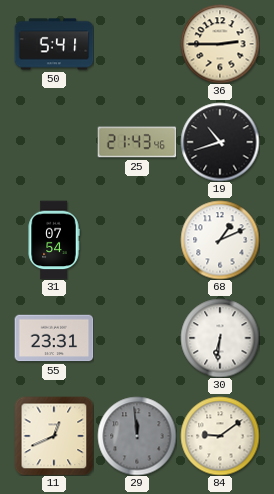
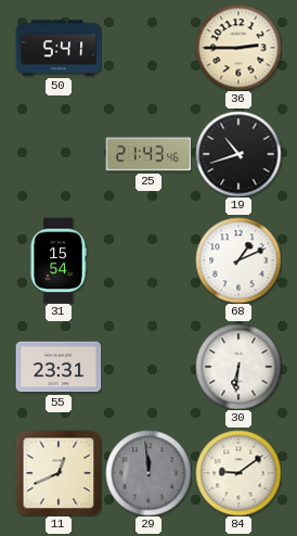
31: 07:54 -> 15:54
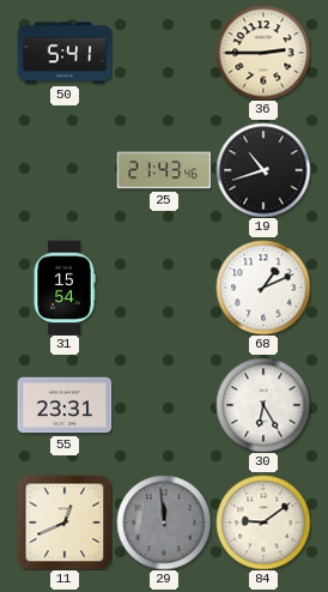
30: 6:31 -> 6:25
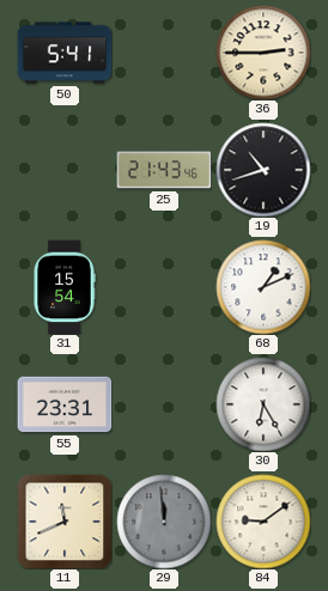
11: 12:41 -> 11:41
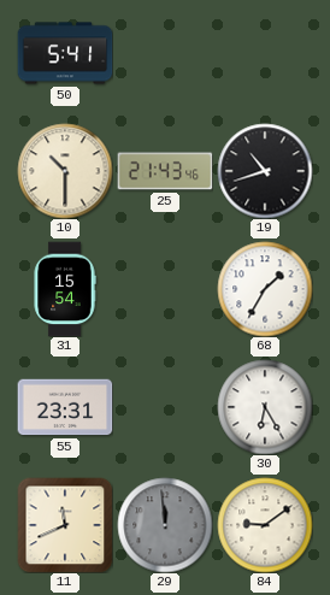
36: 2:45 -> none
10: none -> 10:30
68: 1:11 -> 1:35
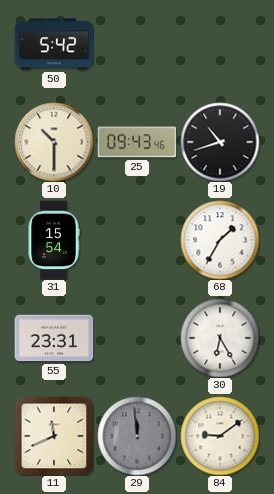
50: 5:41 -> 5:42
25: 21:43 -> 09:43
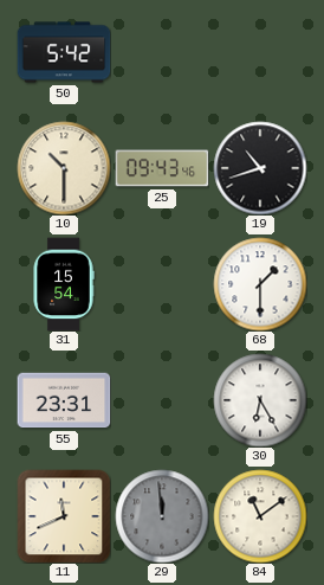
68: 1:35 -> 1:30
84: 9:09 -> 11:09
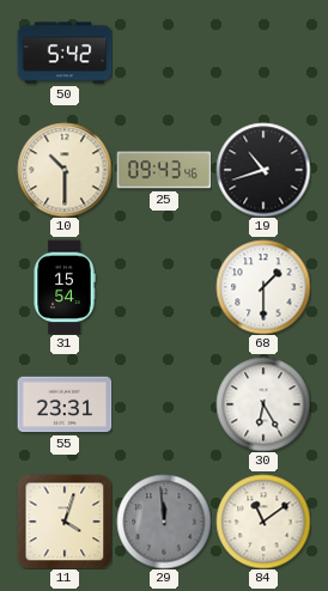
11: 11:41 -> 4:03
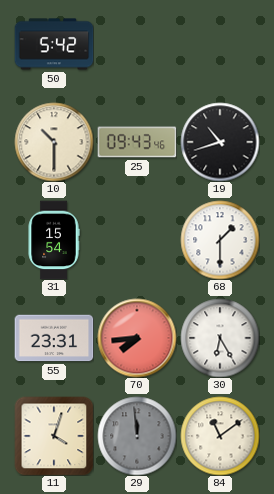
70: none -> 7:44
